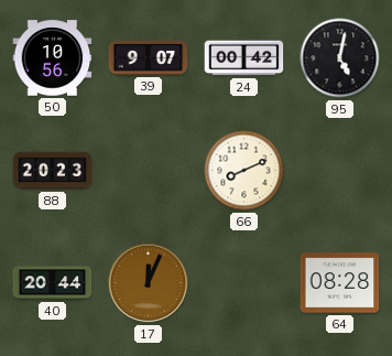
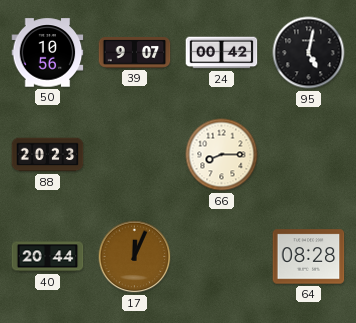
66: 8:11 -> 8:15
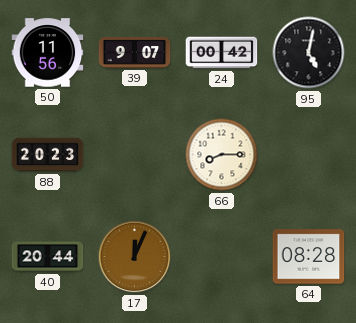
50: 10:56 -> 11:56
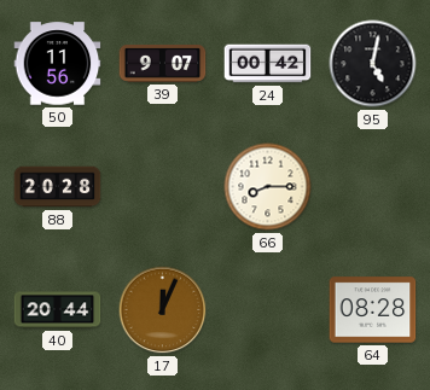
88: 20:23 -> 20:28
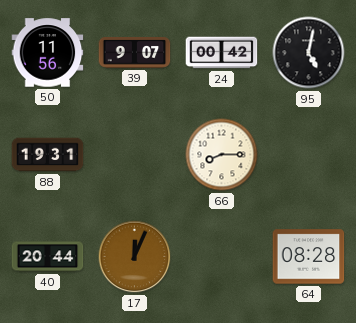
88: 20:28 -> 19:31
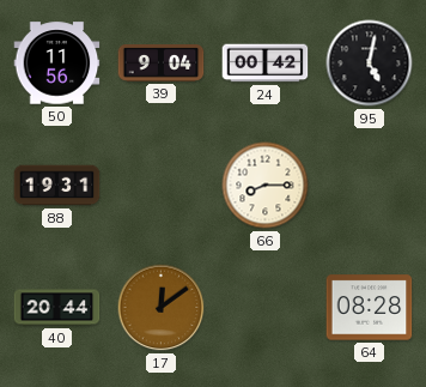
39: 9:07 -> 9:04
17: 12:04 -> 12:09
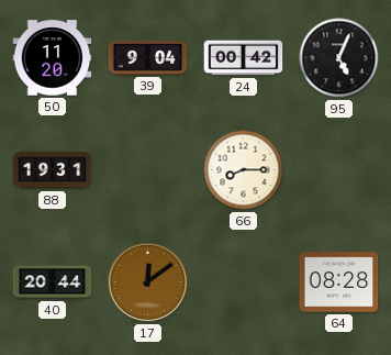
50: 11:56 -> 11:20
95: 5:02 -> 5:04
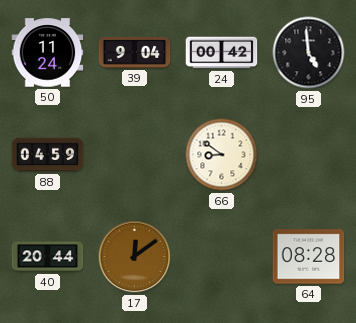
50: 11:20 -> 11:24
95: 5:04 -> 4:59
88: 19:31 -> 04:59
66: 8:15 -> 8:51
